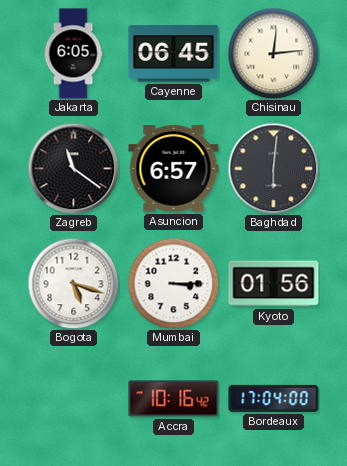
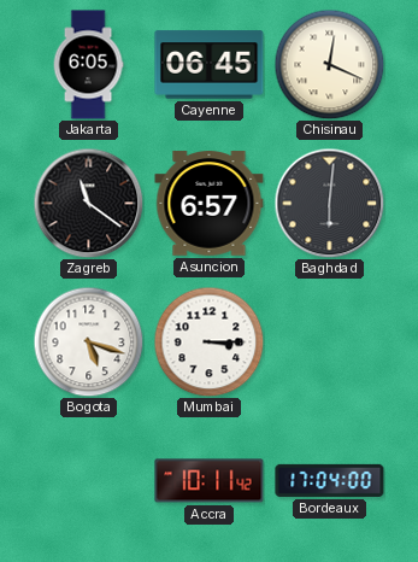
Chisinau: 12:14 -> 12:19
Kyoto: 01:56 -> none
Accra: 10:16 -> 10:11
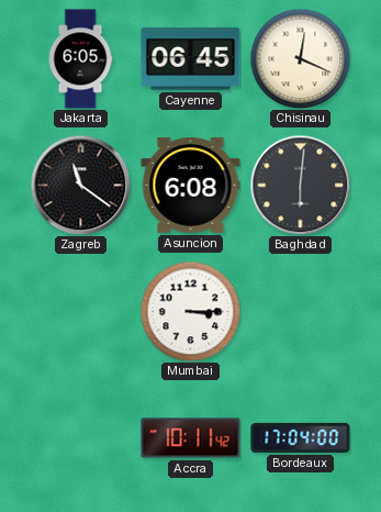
Asuncion: 6:57 -> 6:08
Bogota: 5:18 -> none
